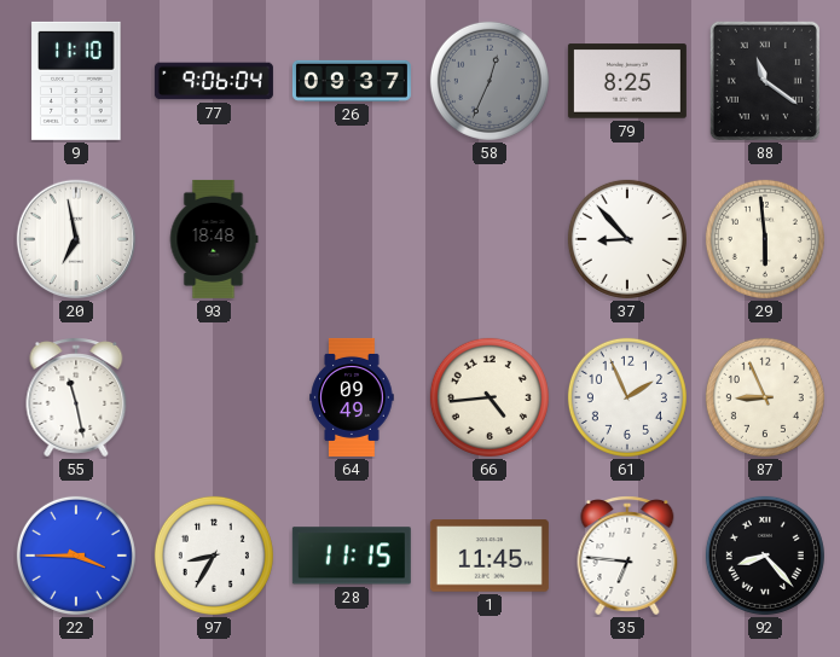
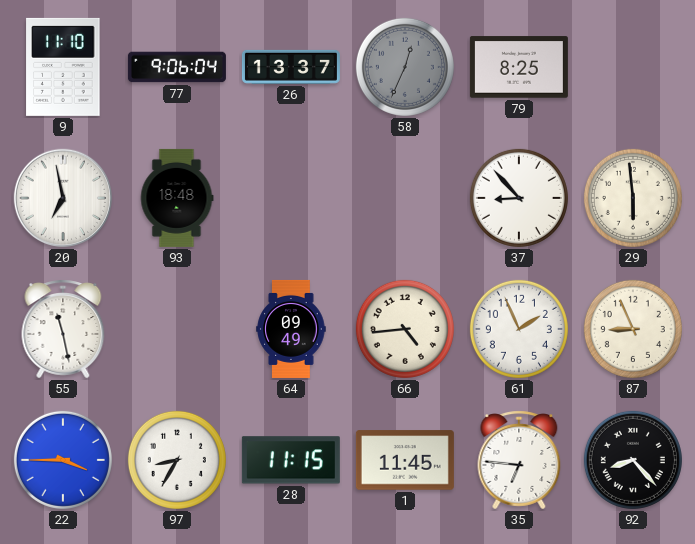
26: 09:37 -> 13:37
88: 11:21 -> none
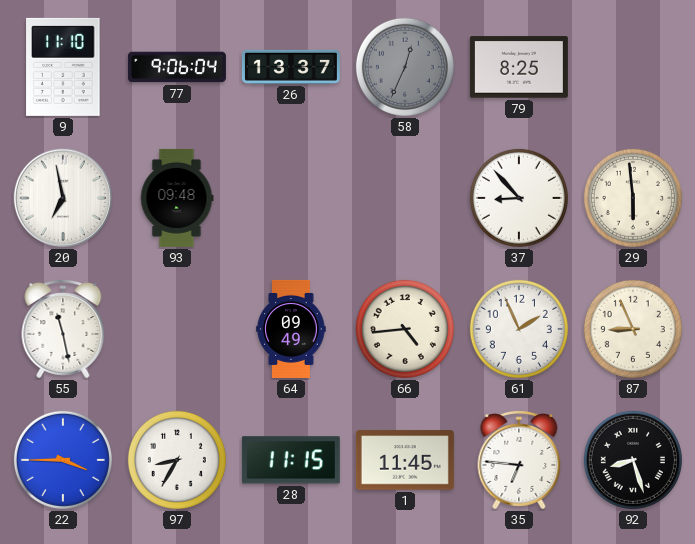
93: 18:48 -> 09:48
92: 8:23 -> 8:27
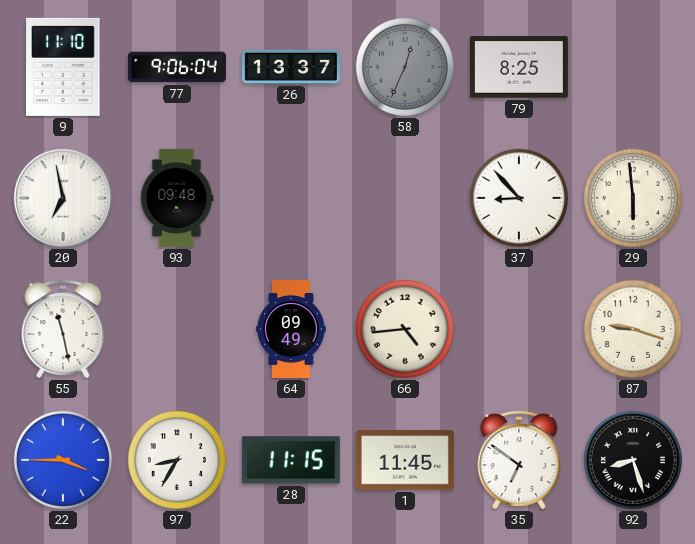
61: 1:56 -> none
87: 8:56 -> 9:18
35: 6:46 -> 6:51
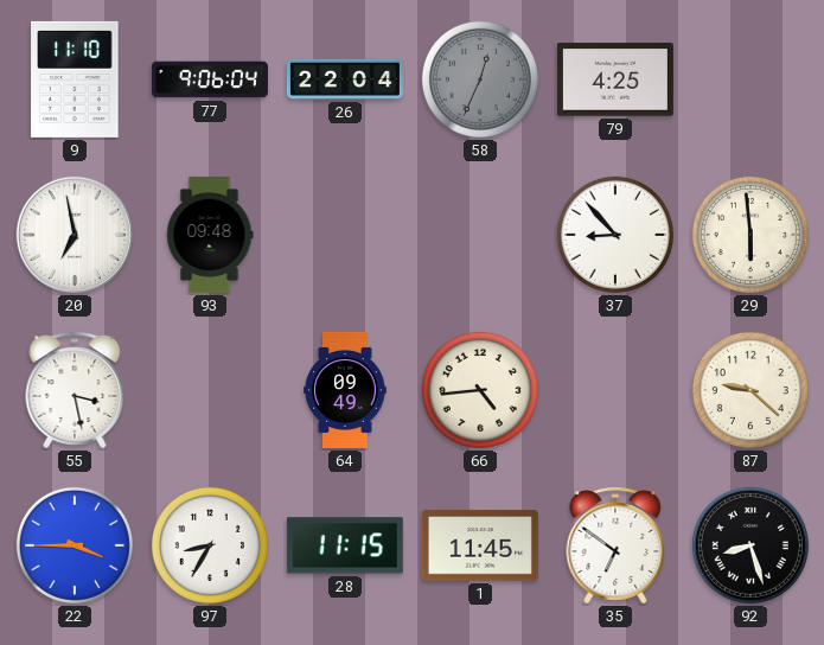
26: 13:37 -> 22:04
79: 8:25 -> 4:25
55: 11:28 -> 3:28
87: 9:18 -> 9:22
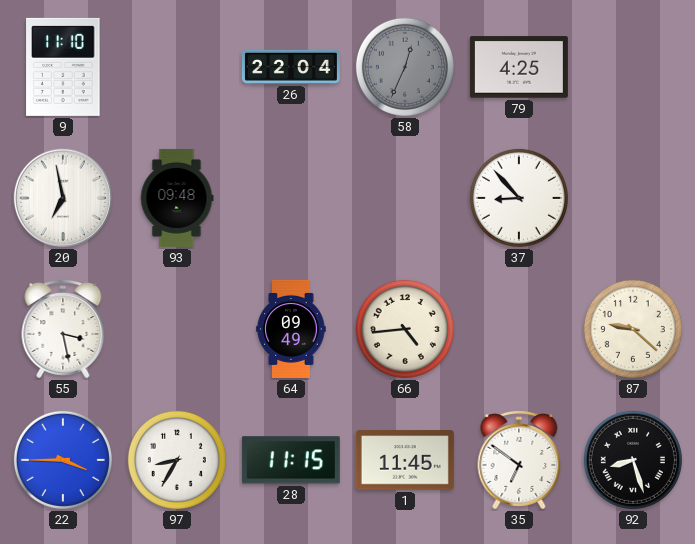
77: 9:06 -> none
29: 5:59 -> none
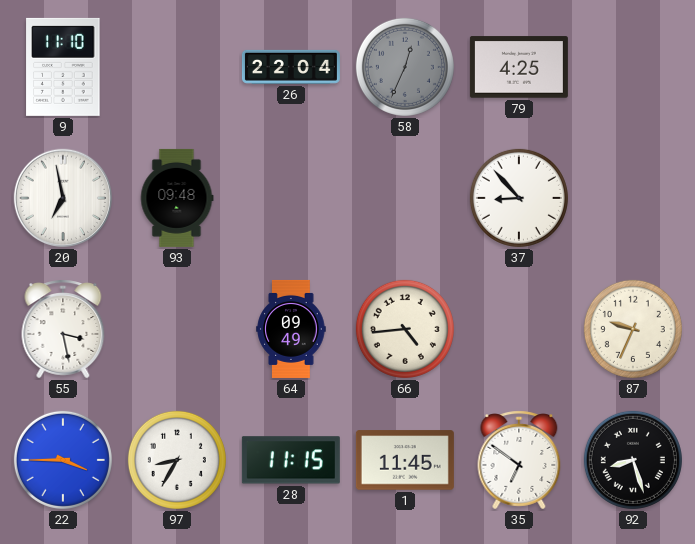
87: 9:22 -> 9:34
